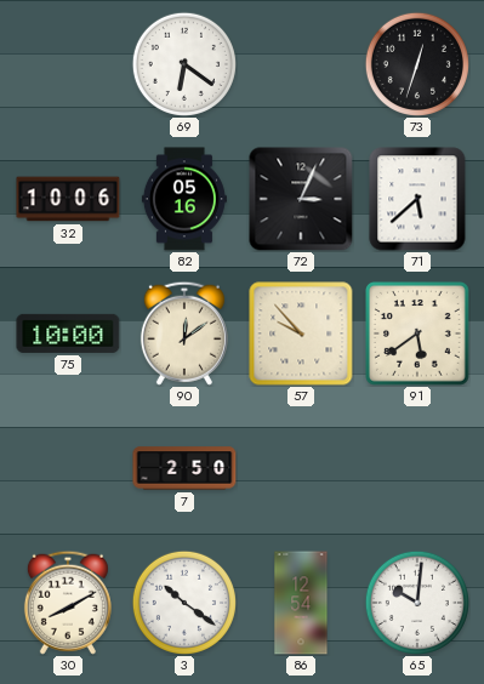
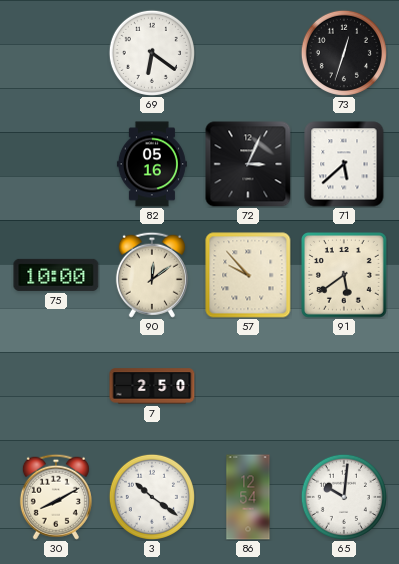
32: 10:06 -> none
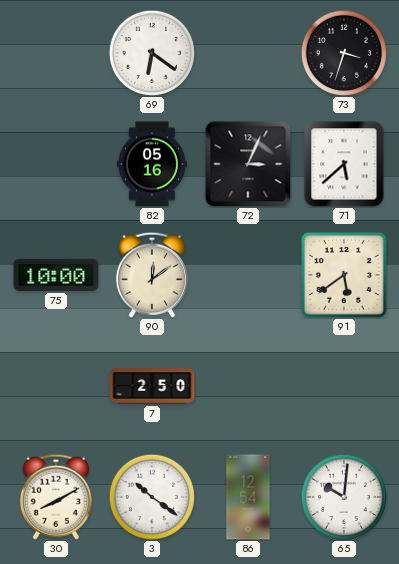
73: 12:33 -> 3:33
57: 9:53 -> none
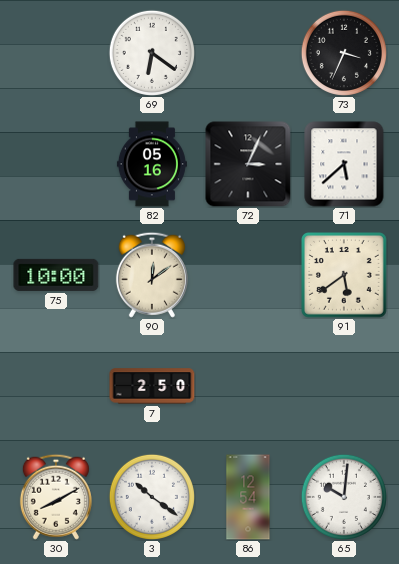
73: 3:33 -> 3:34
